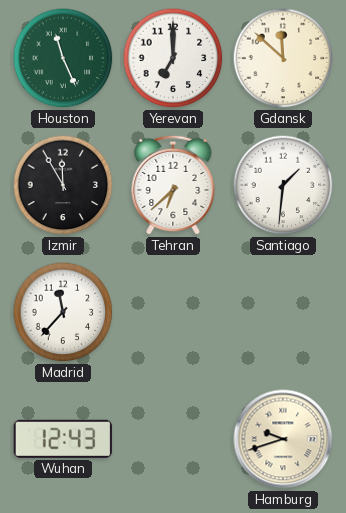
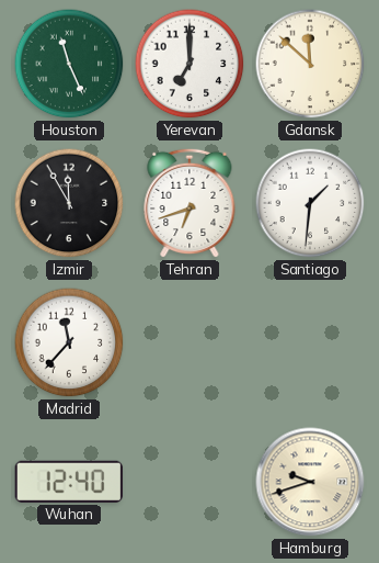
Tehran: 6:38 -> 6:42
Wuhan: 12:43 -> 12:40
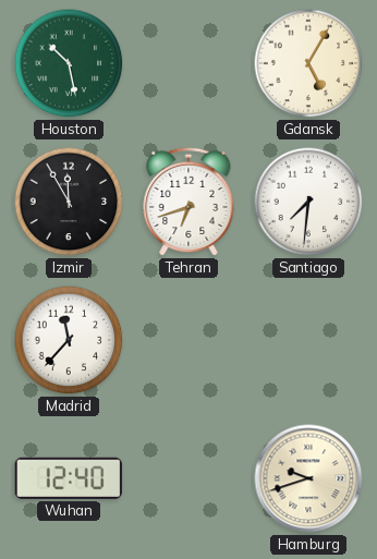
Houston: 11:26 -> 10:28
Yerevan: 7:00 -> none
Gdansk: 11:52 -> 5:05
Santiago: 1:31 -> 7:31
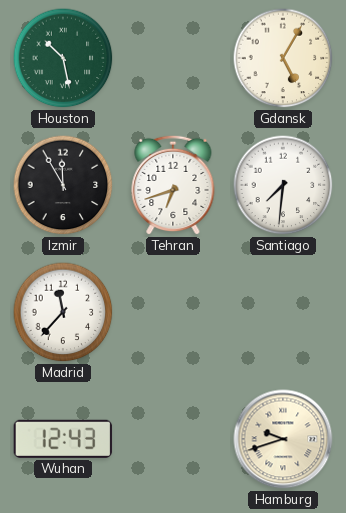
Wuhan: 12:40 -> 12:43
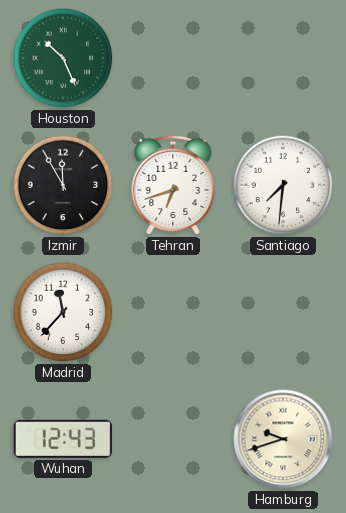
Houston: 10:28 -> 10:26
Gdansk: 5:05 -> none
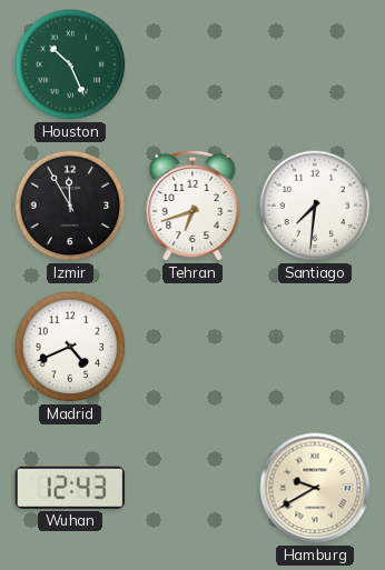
Madrid: 11:37 -> 4:41
Hamburg: 9:42 -> 9:40
